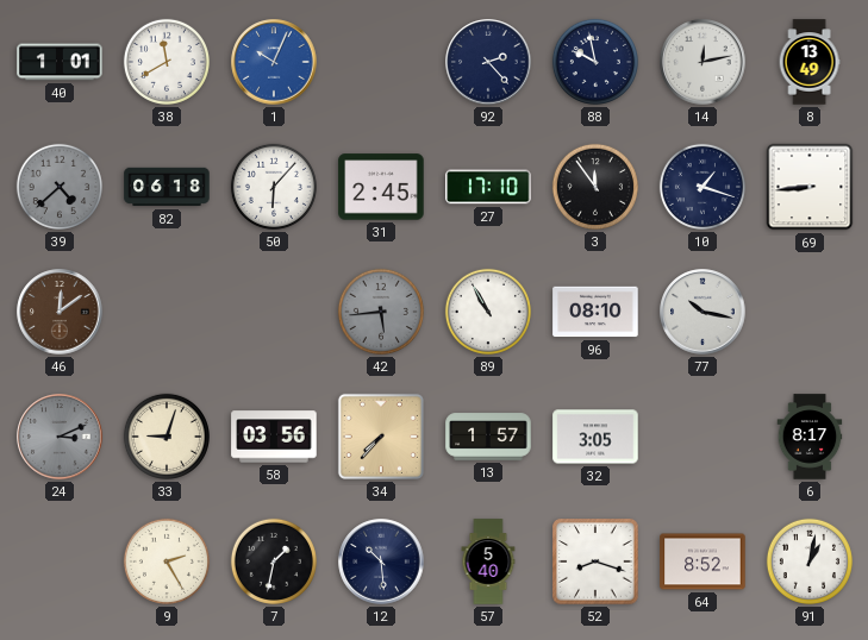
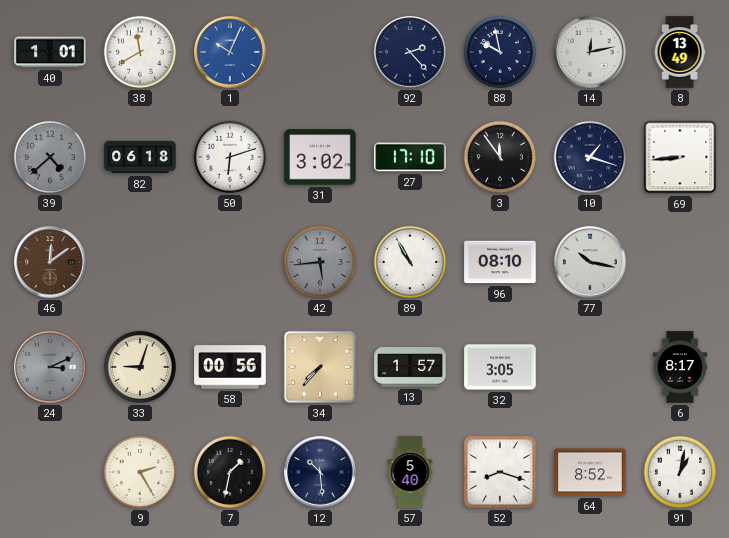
50: 6:07 -> 6:12
31: 2:45 -> 3:02
58: 03:56 -> 00:56
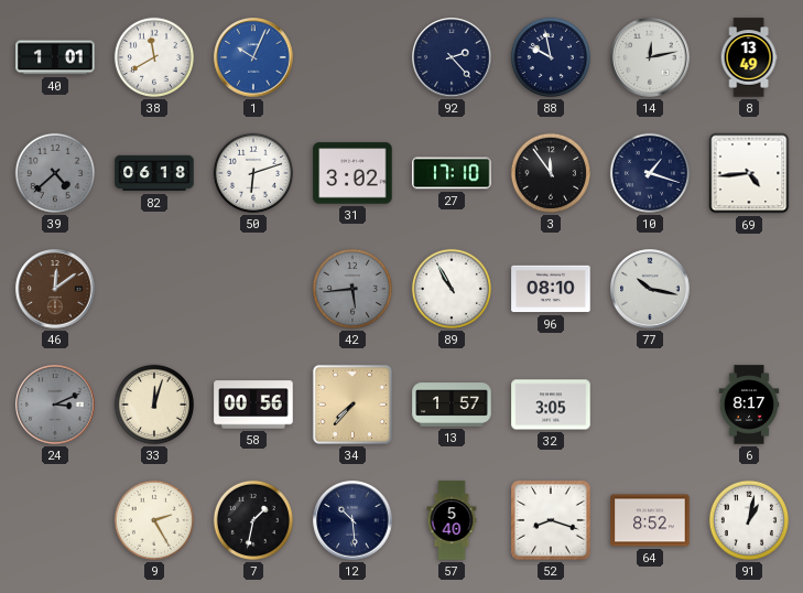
69: 8:44 -> 4:44
33: 9:03 -> 12:03
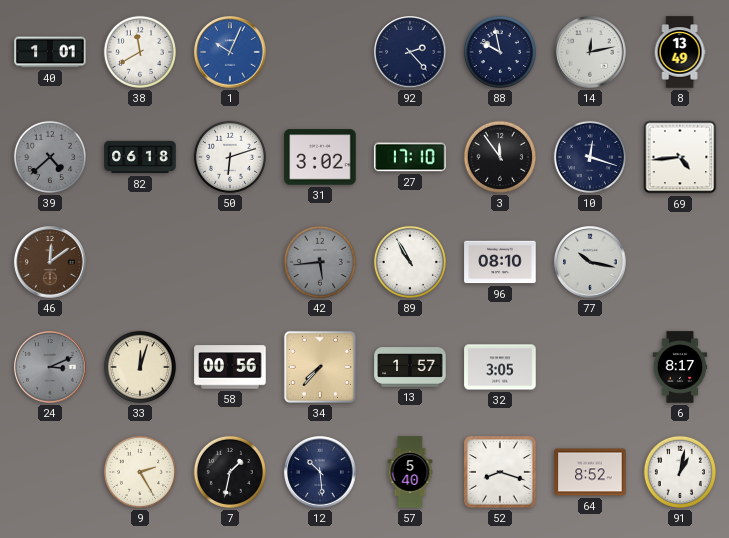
10: 1:18 -> 12:18
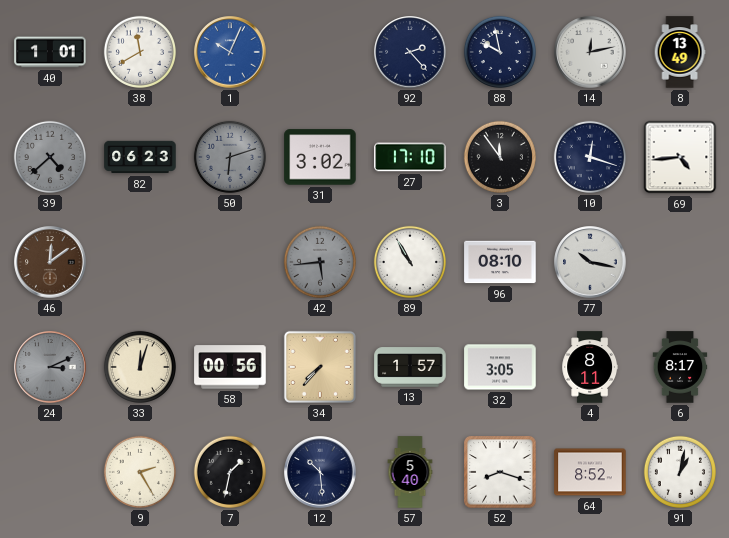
82: 06:18 -> 06:23
50 dial: white -> grey
4: none -> 8:11
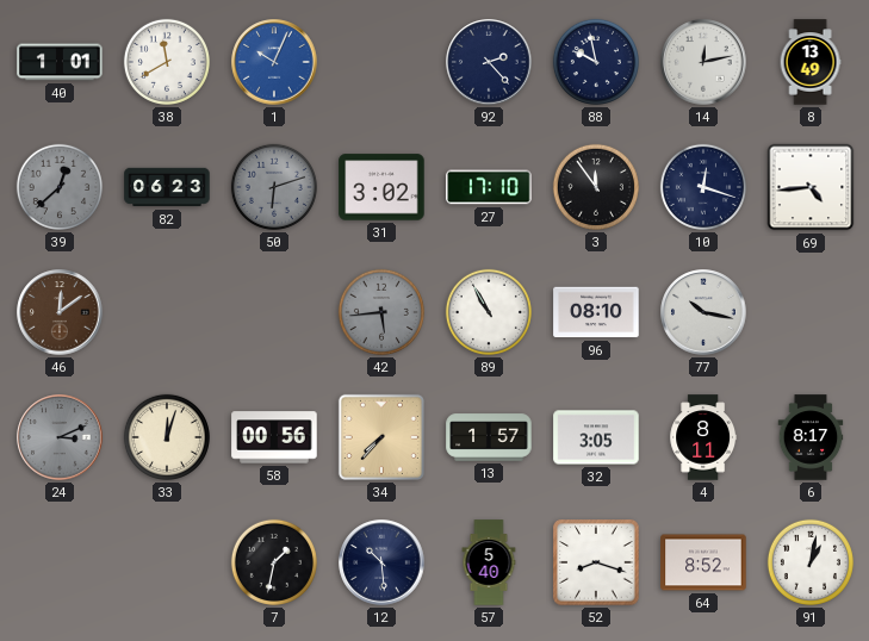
39: 4:38 -> 12:38
9: 2:25 -> none
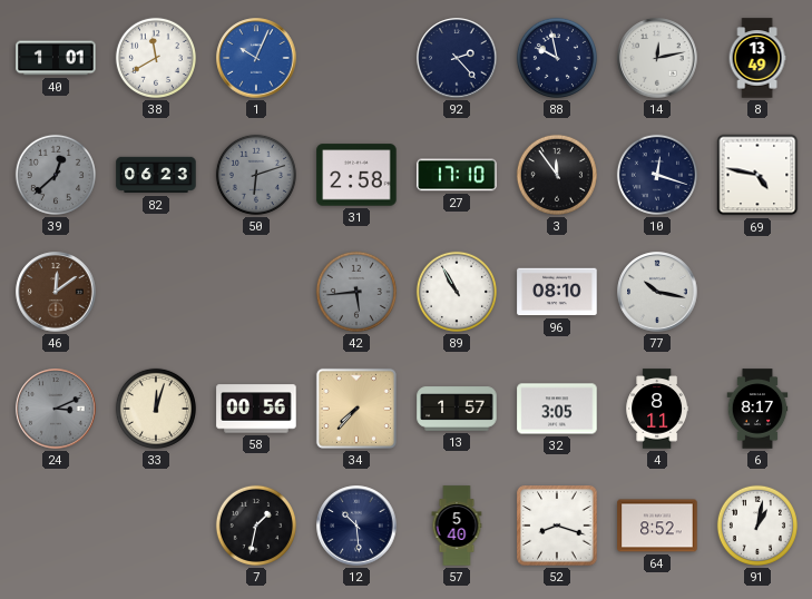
31: 3:02 -> 2:58
69: 4:44 -> 4:47
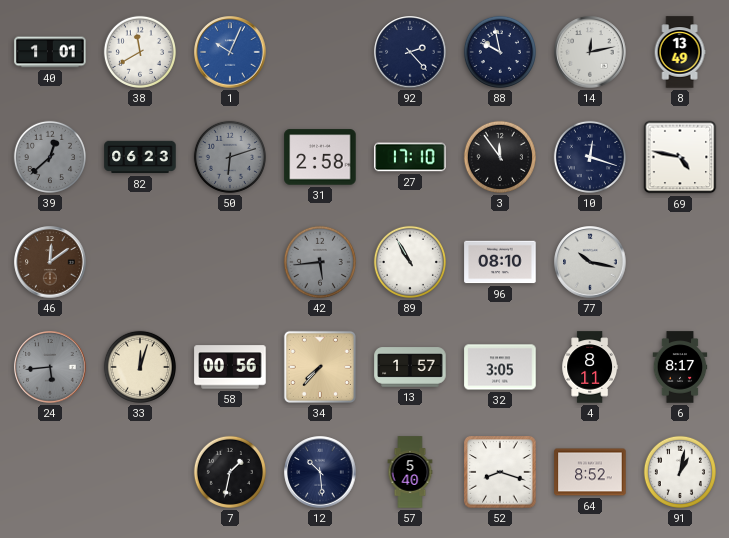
24: 3:11 -> 5:44
